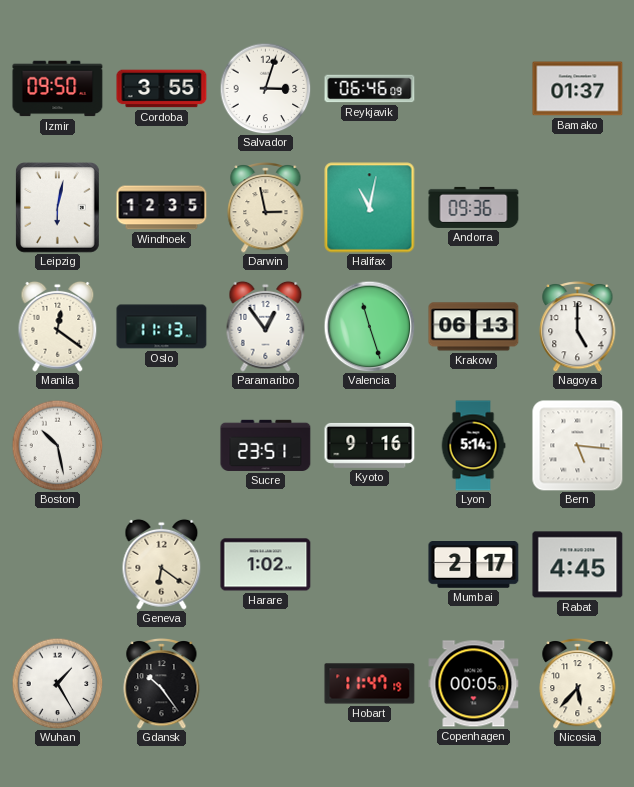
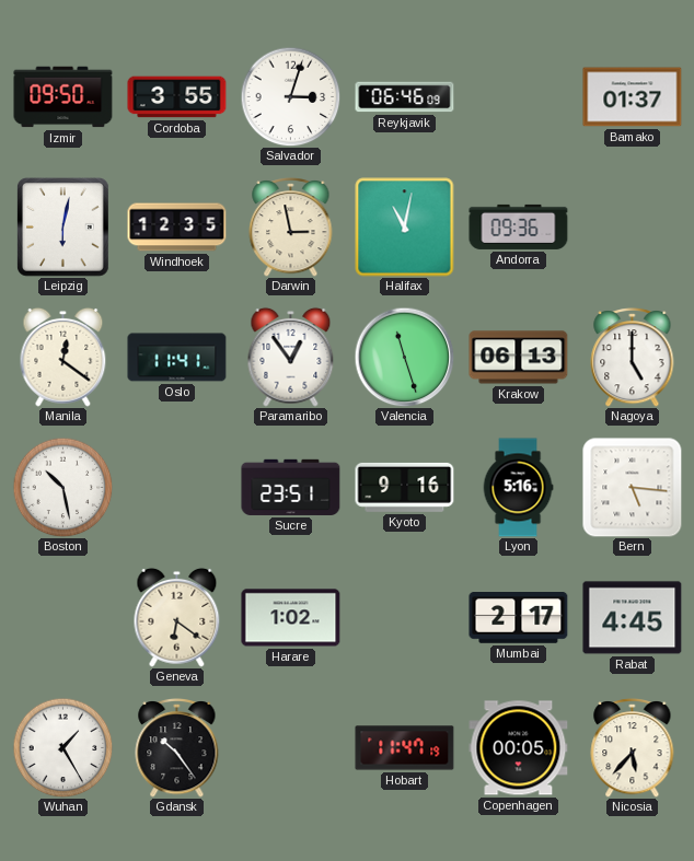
Oslo: 11:13 -> 11:41
Lyon: 5:14 -> 5:16
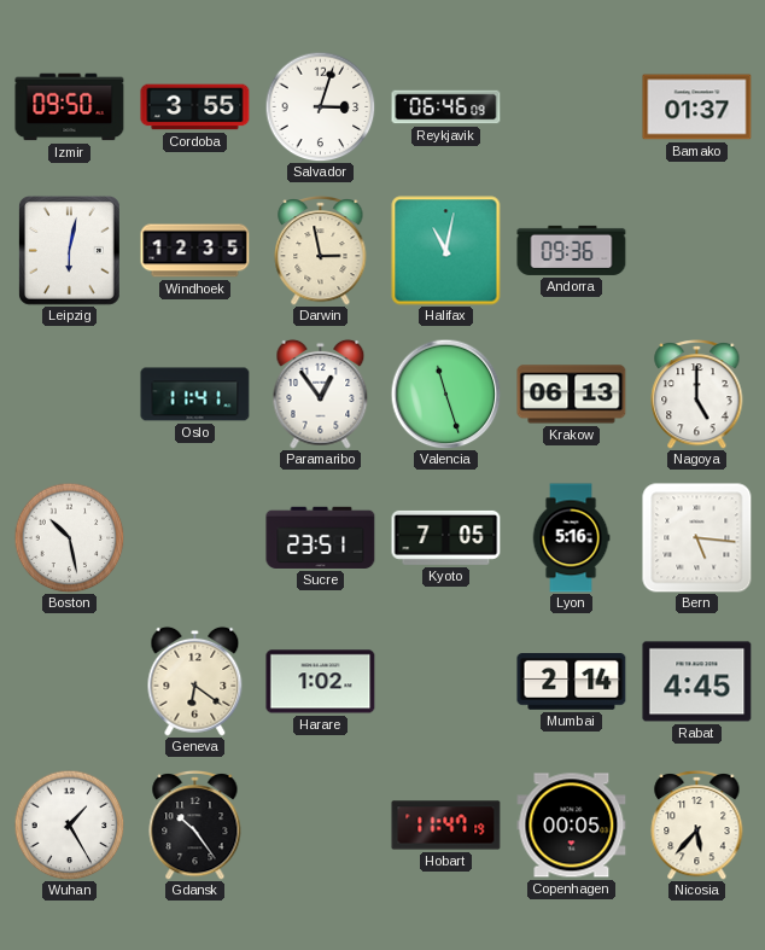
Manila: 12:21 -> none
Kyoto: 9:16 -> 7:05
Mumbai: 2:17 -> 2:14
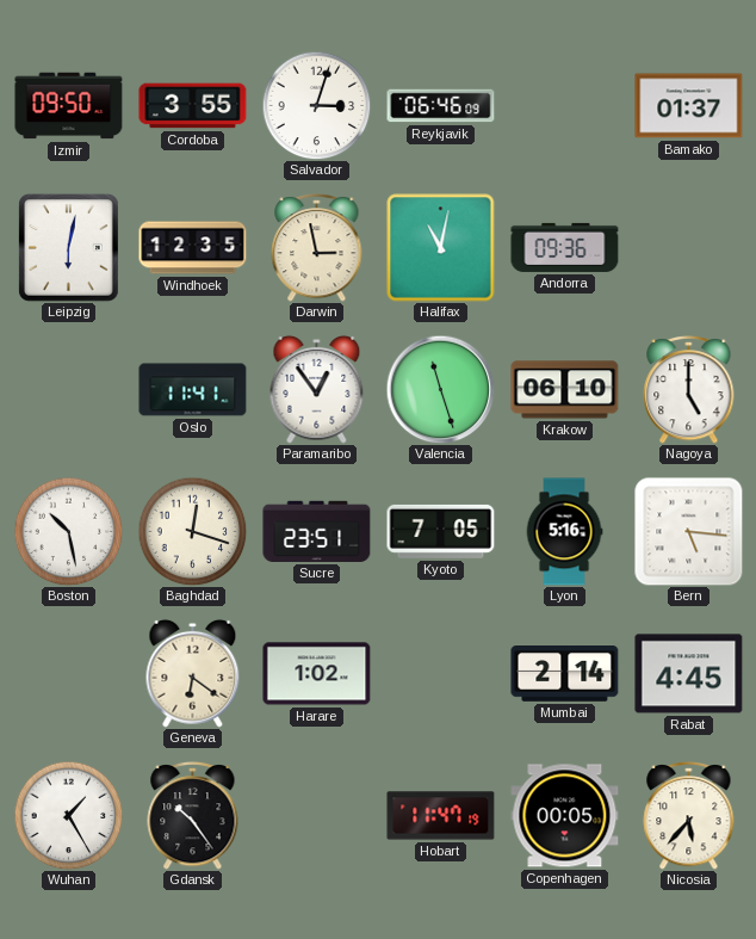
Krakow: 06:13 -> 06:10
Baghdad: none -> 12:18
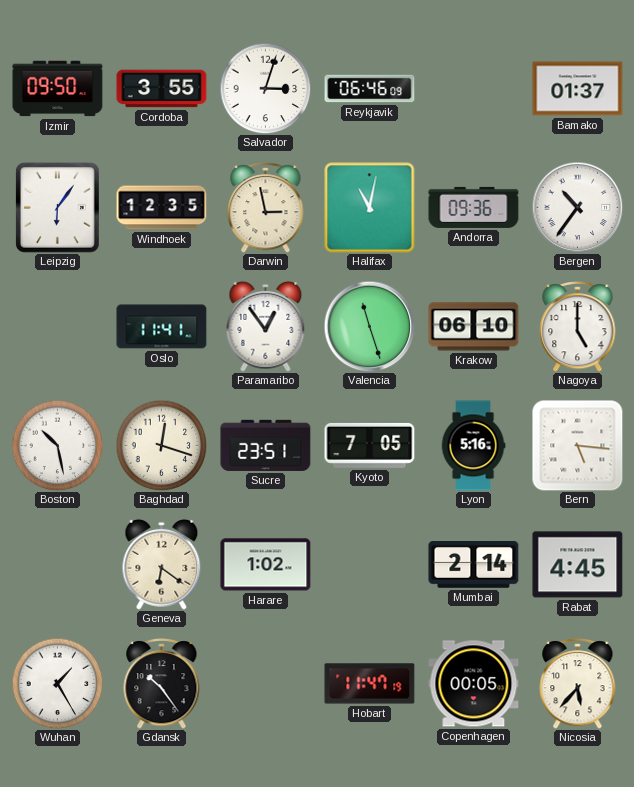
Leipzig: 6:02 -> 6:06
Bergen: none -> 10:36
